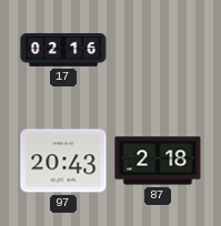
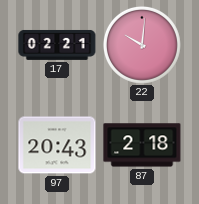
17: 02:16 -> 02:21
22: none -> 10:01
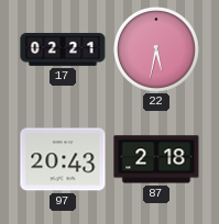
22: 10:01 -> 5:32
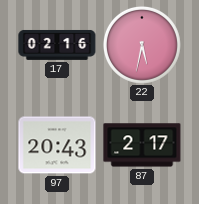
17: 02:21 -> 02:16
87: 2:18 -> 2:17
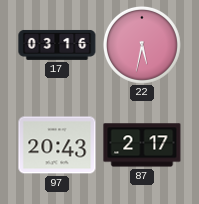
17: 02:16 -> 03:16
